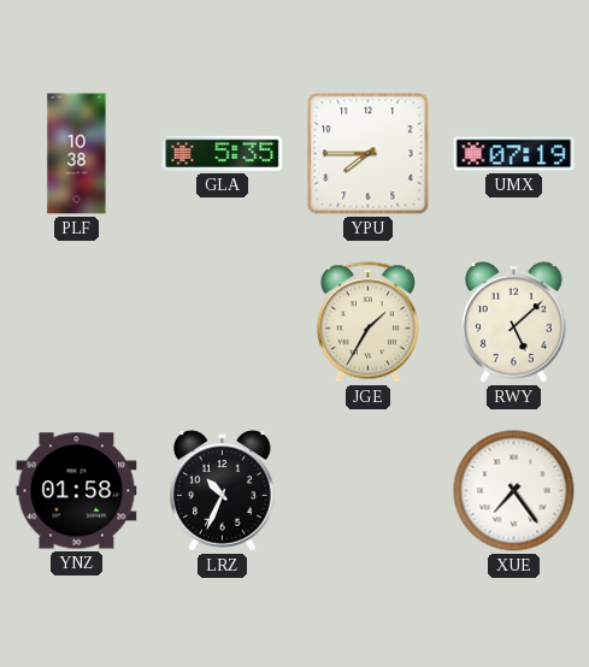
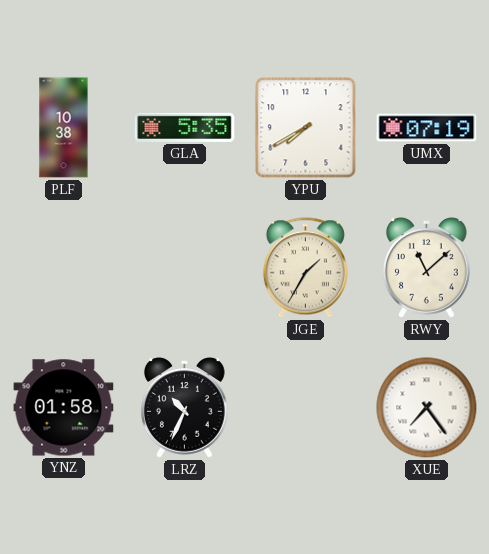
YPU: 7:45 -> 7:40
RWY: 5:08 -> 11:08
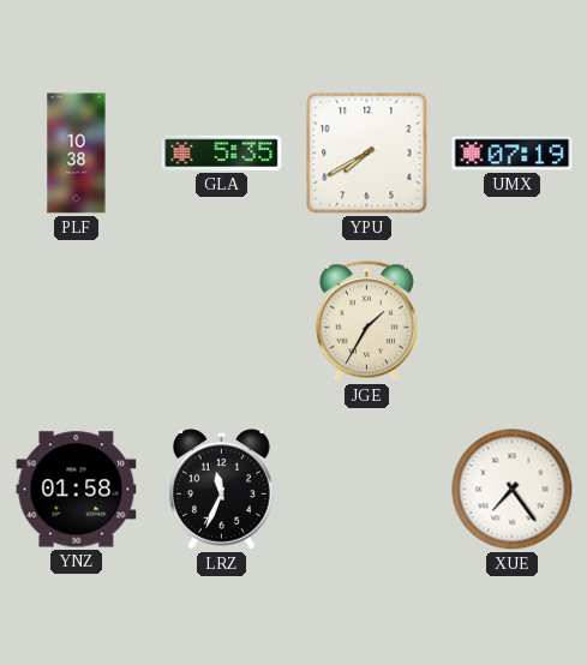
RWY: 11:08 -> none
LRZ: 10:34 -> 11:34
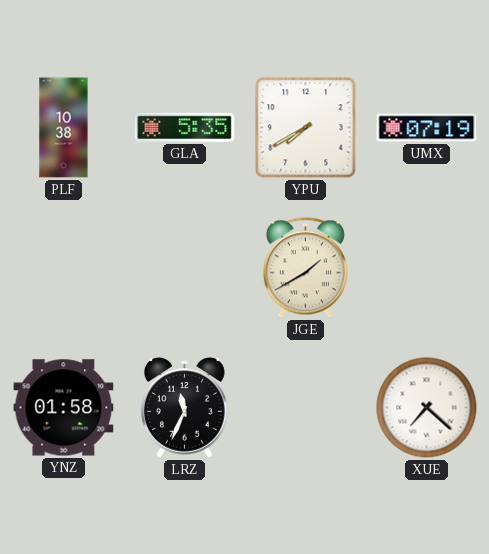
JGE: 1:35 -> 1:40
XUE: 7:24 -> 7:22
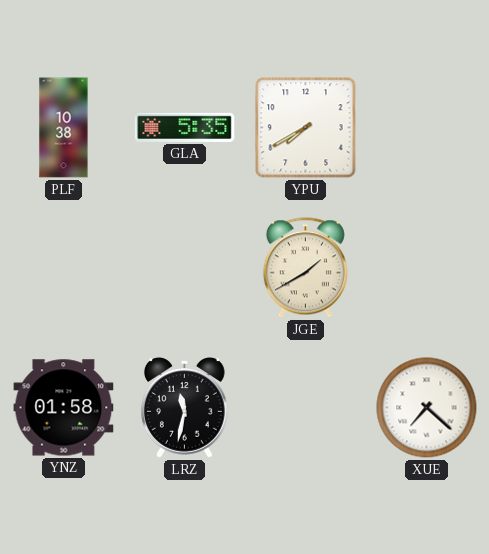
UMX: 07:19 -> none
LRZ: 11:34 -> 11:32
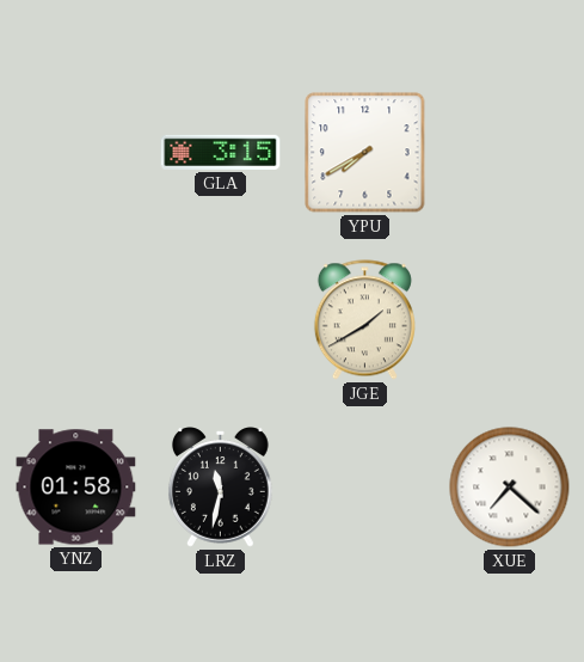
PLF: 10:38 -> none
GLA: 5:35 -> 3:15
